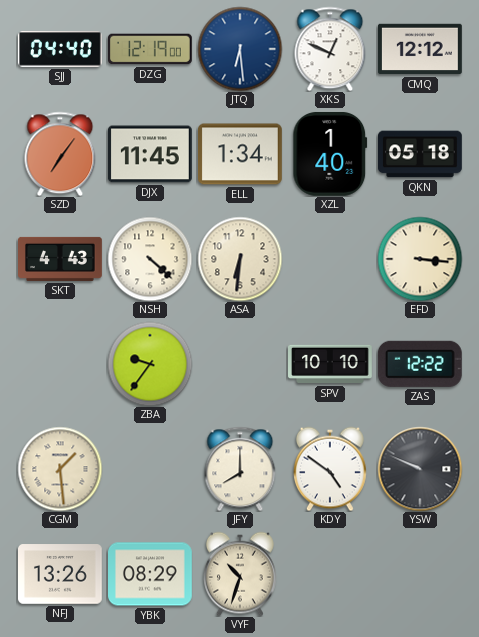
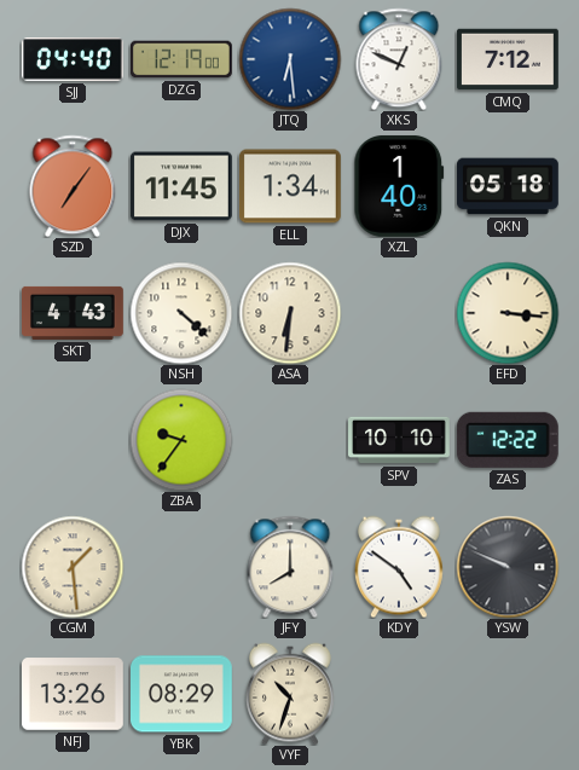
CMQ: 12:12 -> 7:12
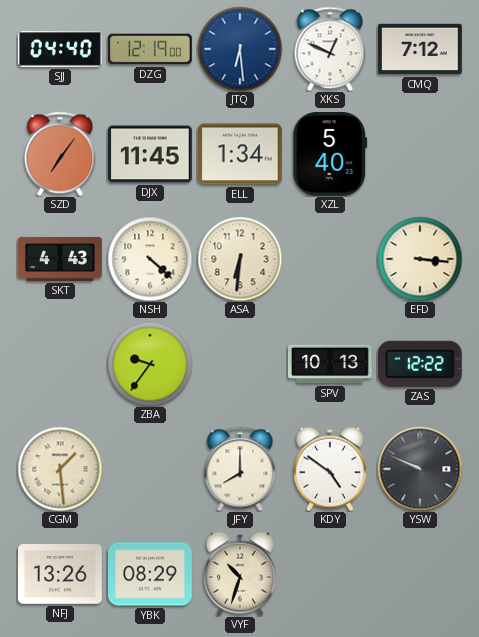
XZL: 1:40 -> 5:40
QKN: 05:18 -> none
SPV: 10:10 -> 10:13
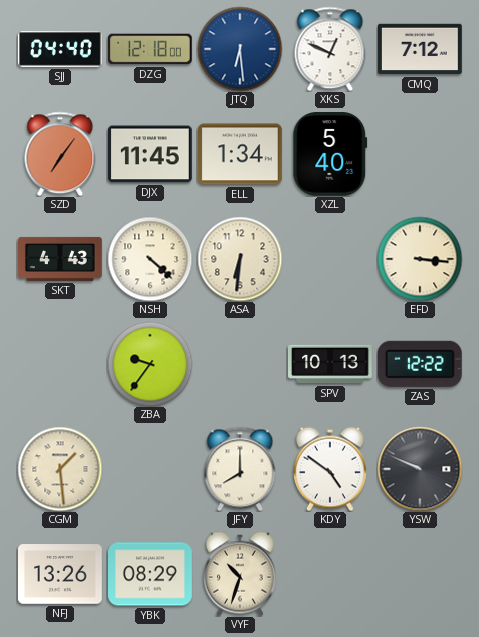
DZG: 12:19 -> 12:18
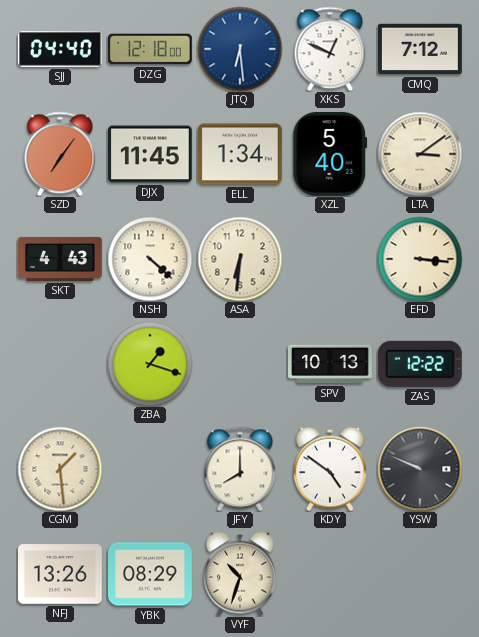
LTA: none -> 3:09
ZBA: 9:36 -> 1:18
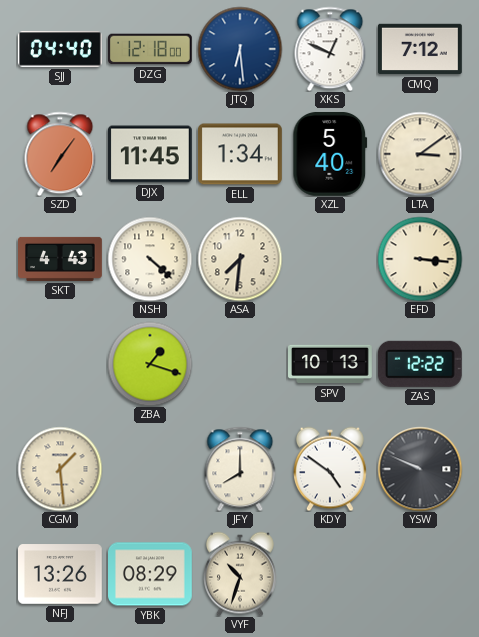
ASA: 6:31 -> 7:31
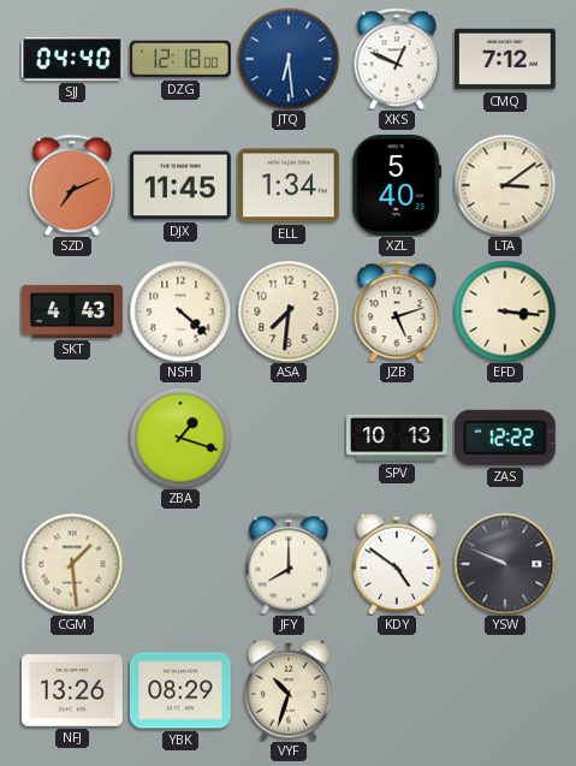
SZD: 7:06 -> 7:11
JZB: none -> 5:12
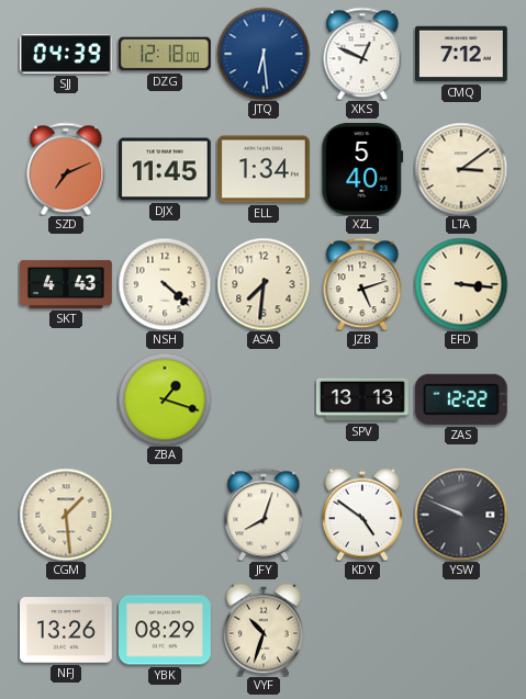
SJJ: 04:40 -> 04:39
SPV: 10:13 -> 13:13
JFY: 8:00 -> 8:03
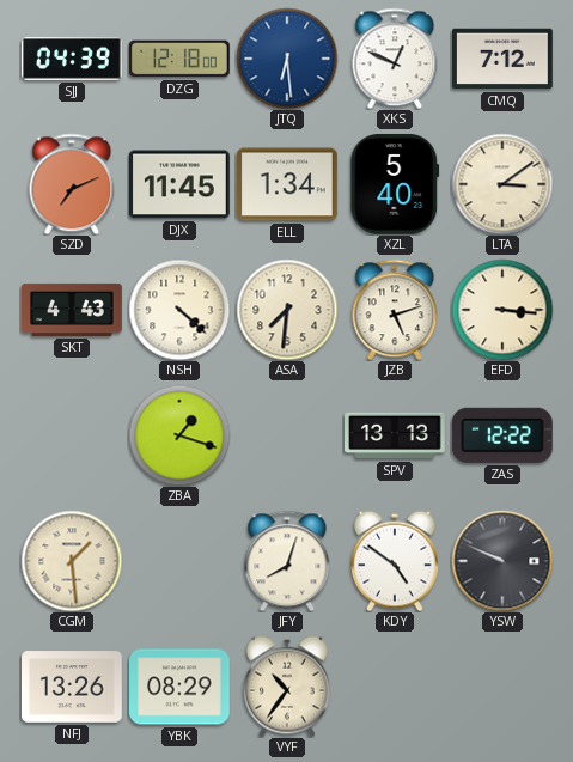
VYF: 10:33 -> 10:36
